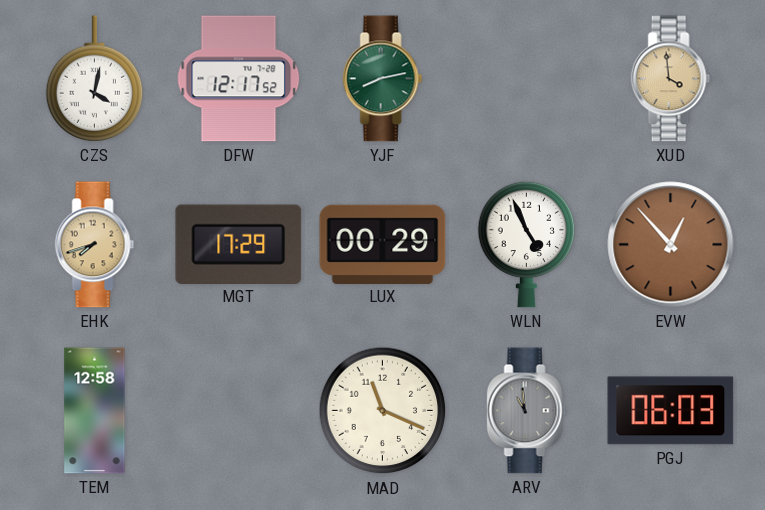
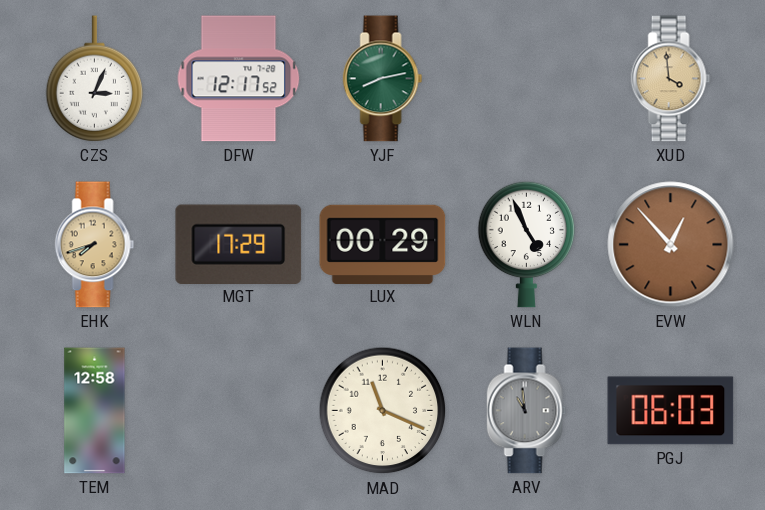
CZS: 4:02 -> 3:04
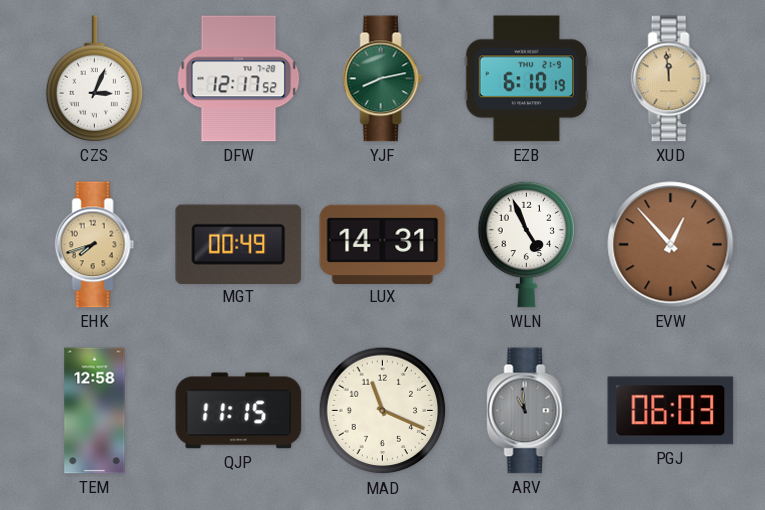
EZB: none -> 6:10
XUD: 3:59 -> 11:59
MGT: 17:29 -> 00:49
LUX: 00:29 -> 14:31
QJP: none -> 11:15
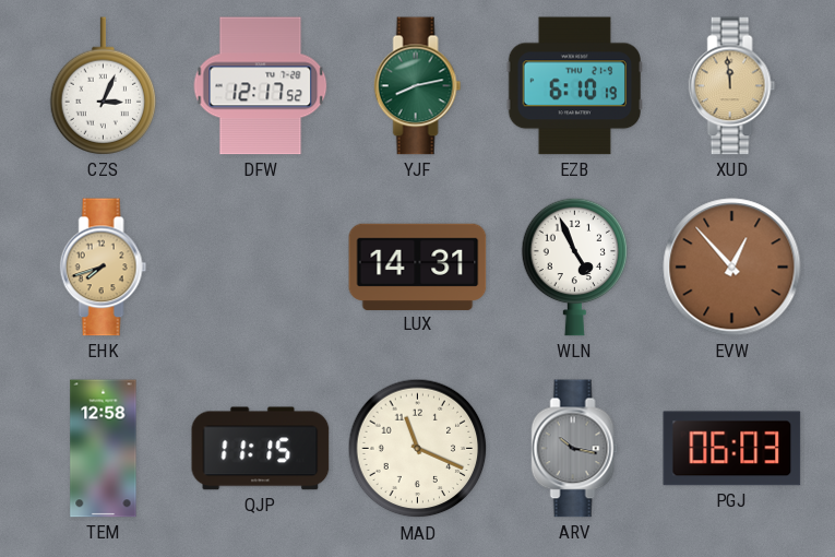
MGT: 00:49 -> none
ARV: 10:59 -> 10:17
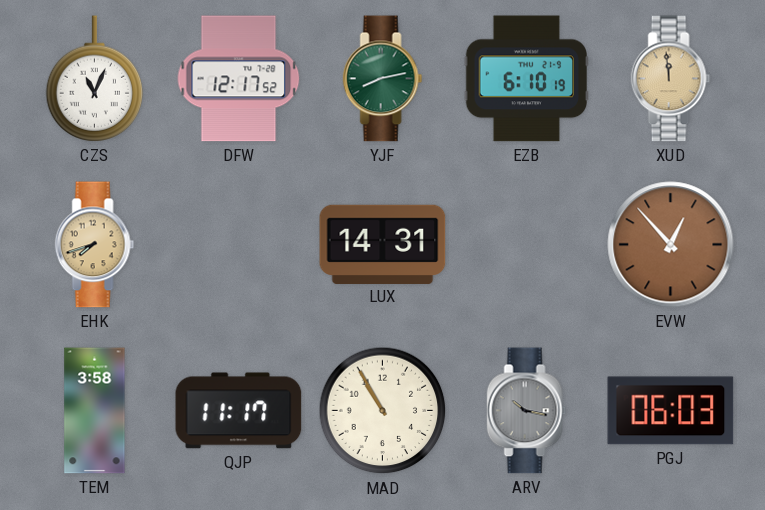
CZS: 3:04 -> 11:04
WLN: 4:56 -> none
TEM: 12:58 -> 3:58
QJP: 11:15 -> 11:17
MAD: 11:19 -> 10:55
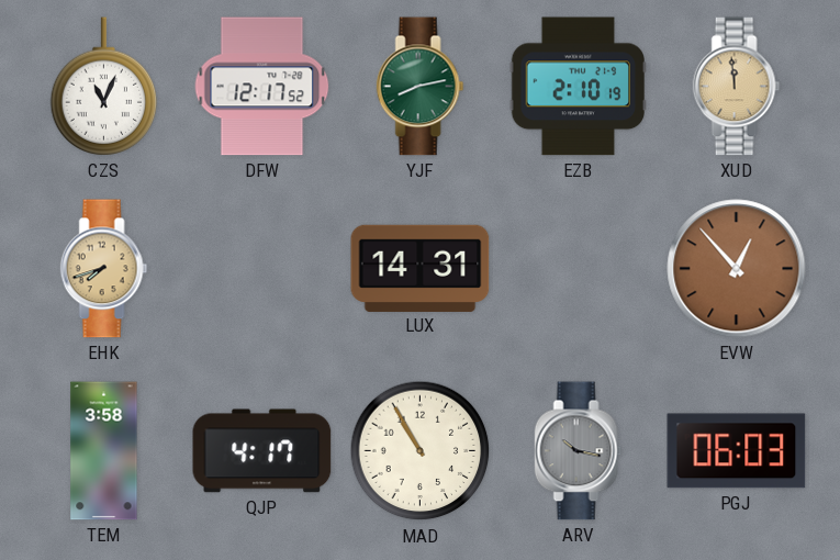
EZB: 6:10 -> 2:10
QJP: 11:17 -> 4:17
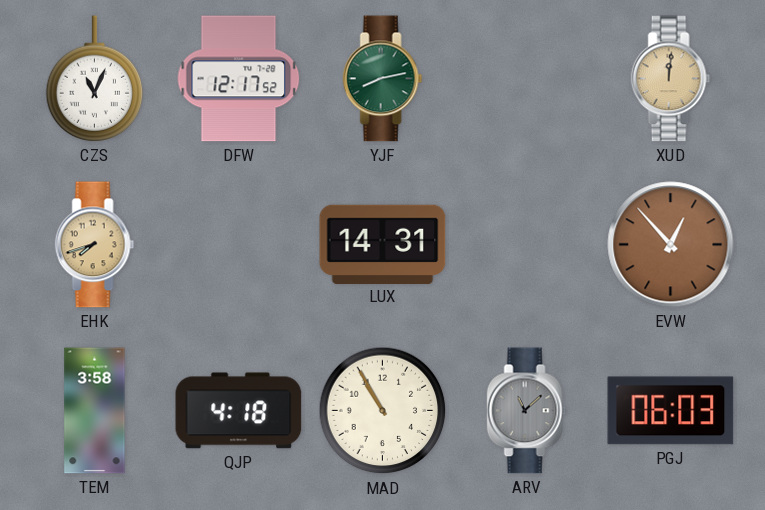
EZB: 2:10 -> none
XUD: 11:59 -> 12:01
QJP: 4:17 -> 4:18
ARV: 10:17 -> 11:08
